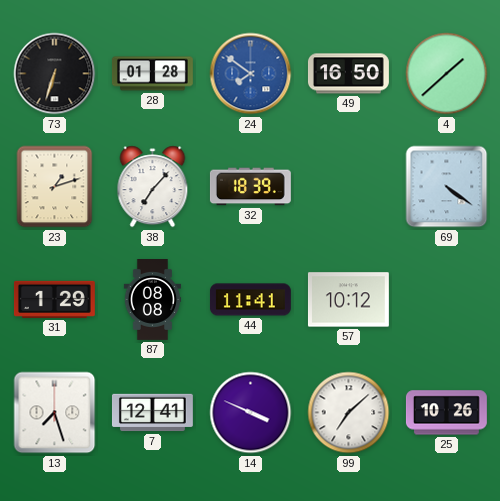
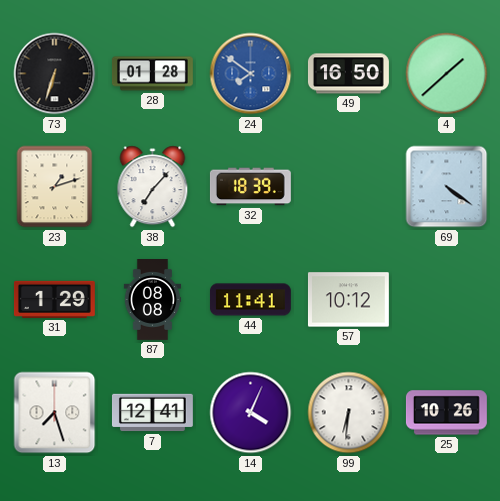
14: 3:49 -> 4:04
99: 7:08 -> 6:31
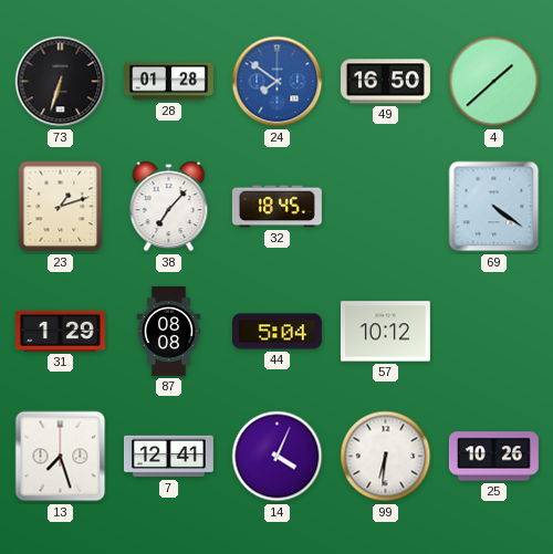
32: 18:39 -> 18:45
44: 11:41 -> 5:04
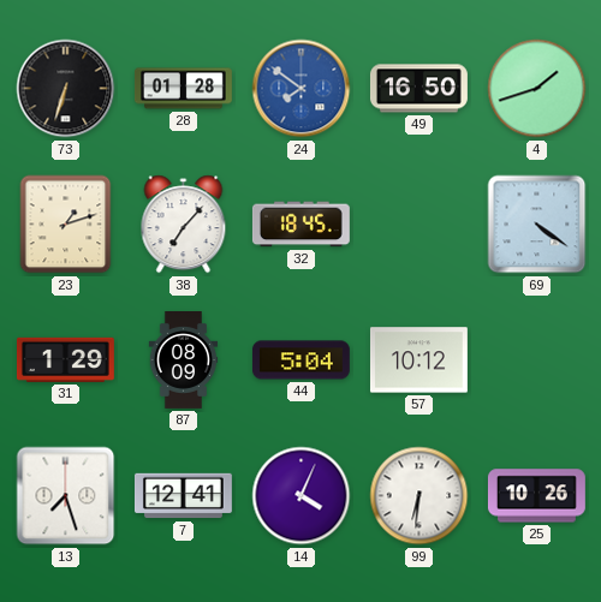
4: 1:38 -> 1:42
87: 08:08 -> 08:09
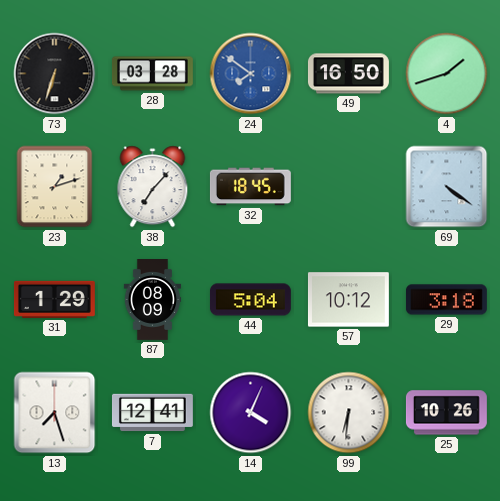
28: 01:28 -> 03:28
29: none -> 3:18
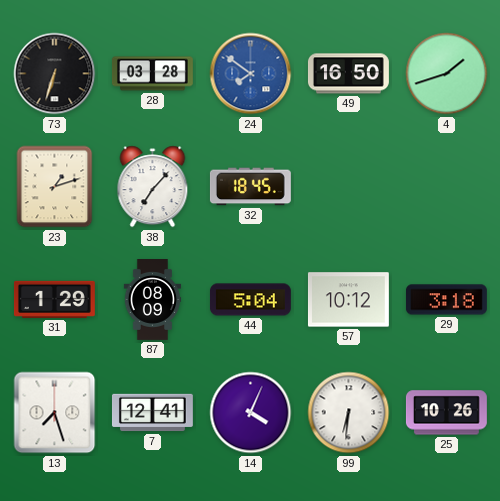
69: 4:21 -> none
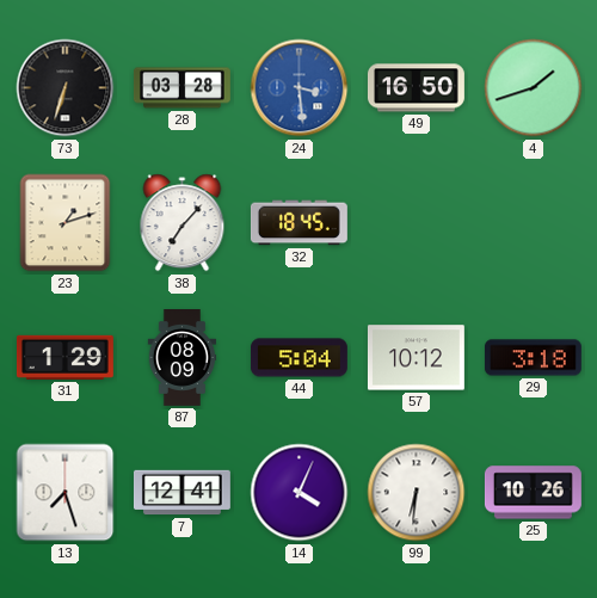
24: 7:51 -> 3:29
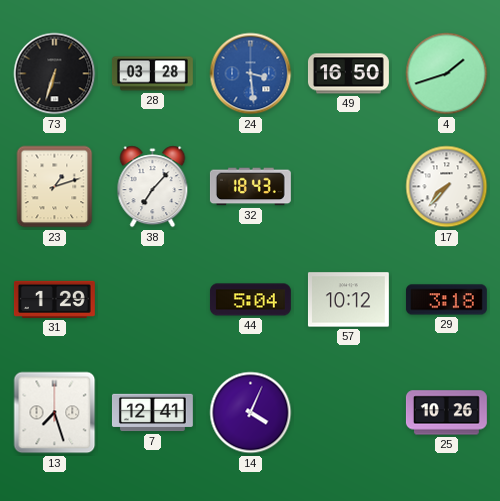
32: 18:45 -> 18:43
17: none -> 7:37
87: 08:09 -> none
99: 6:31 -> none
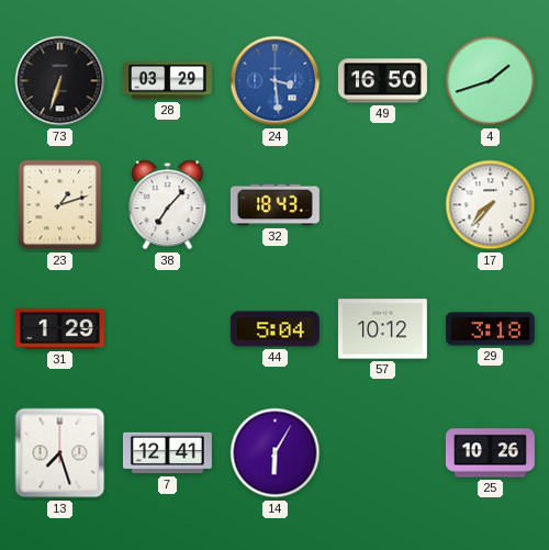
28: 03:28 -> 03:29
14: 4:04 -> 6:05
